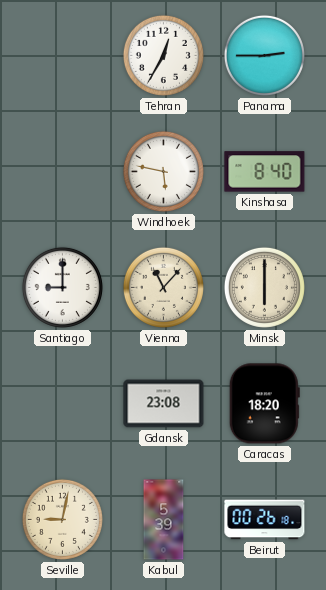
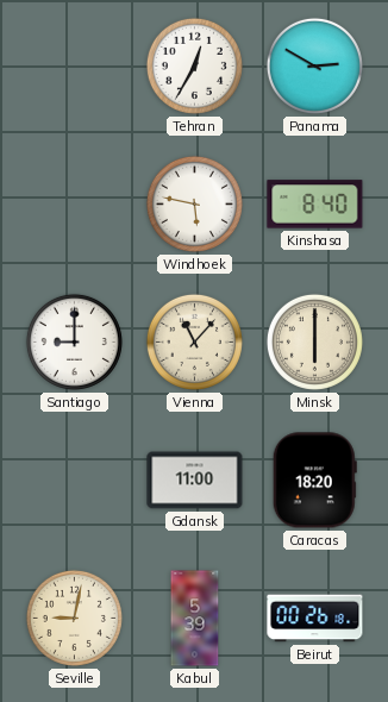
Panama: 2:45 -> 2:50
Gdansk: 23:08 -> 11:00
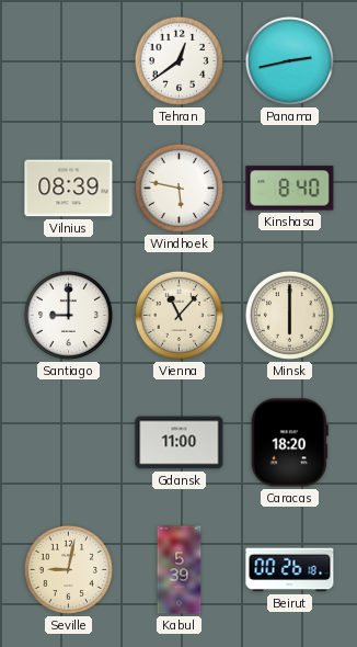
Tehran: 12:35 -> 12:39
Panama: 2:50 -> 2:43
Vilnius: none -> 08:39
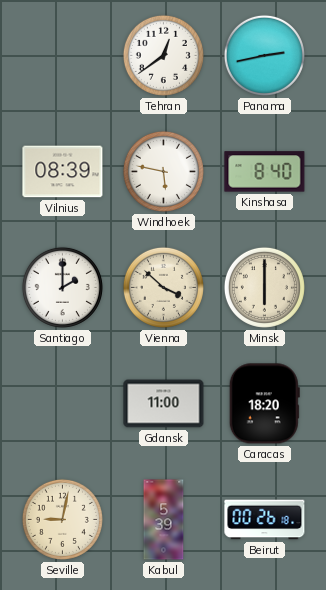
Santiago: 9:00 -> 2:00
Vienna: 11:07 -> 3:52
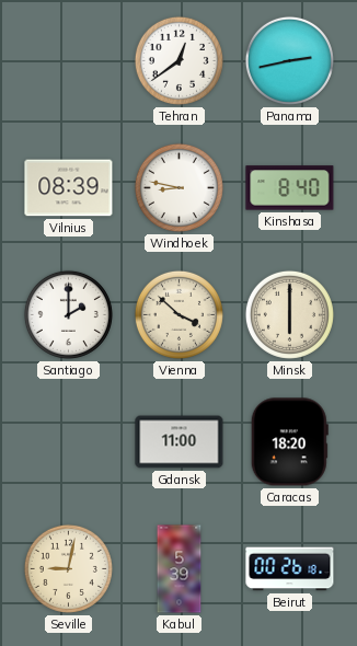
Windhoek: 5:47 -> 8:47
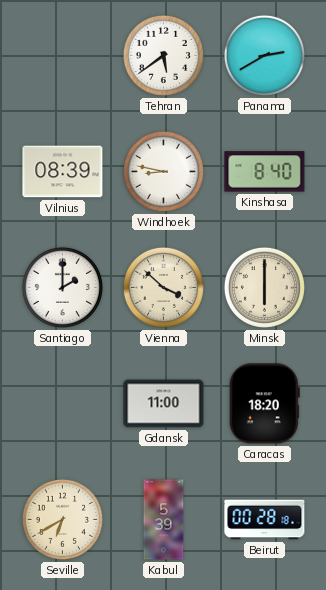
Tehran: 12:39 -> 5:39
Panama: 2:43 -> 2:40
Seville: 9:02 -> 6:40
Beirut: 00:26 -> 00:28
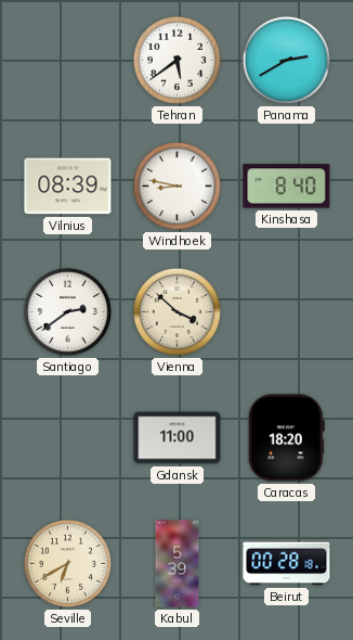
Santiago: 2:00 -> 2:39
Minsk: 6:00 -> none
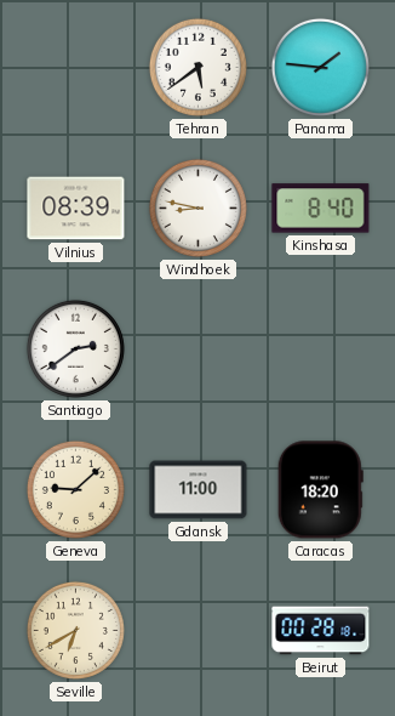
Panama: 2:40 -> 1:46
Vienna: 3:52 -> none
Geneva: none -> 9:08
Kabul: 5:39 -> none
